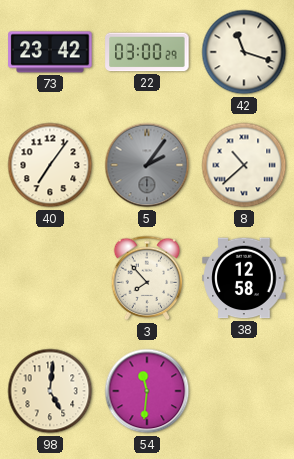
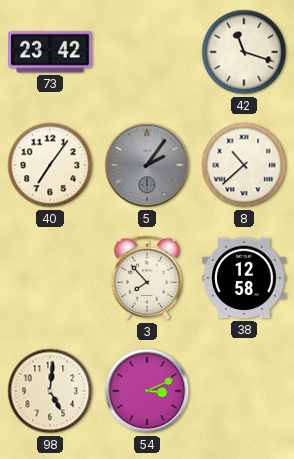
22: 03:00 -> none
54: 11:31 -> 3:11
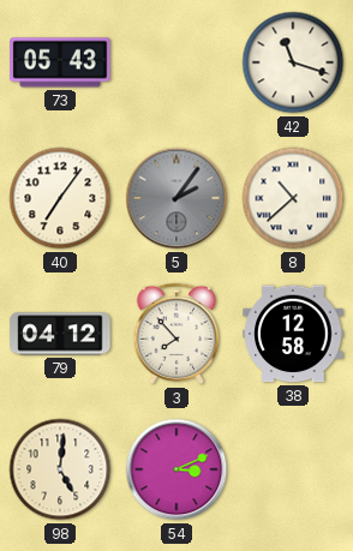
73: 23:42 -> 05:43
79: none -> 04:12
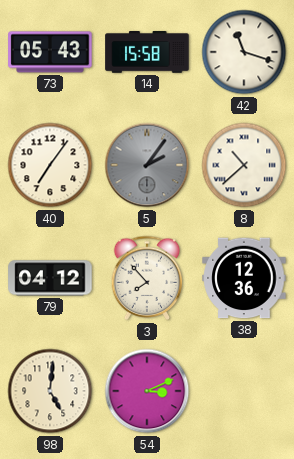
14: none -> 15:58
38: 12:58 -> 12:36
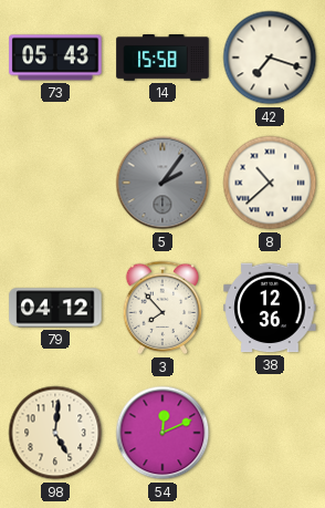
42: 11:18 -> 7:18
40: 7:06 -> none
54: 3:11 -> 12:11
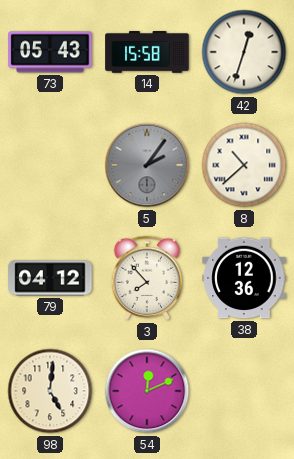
42: 7:18 -> 12:33
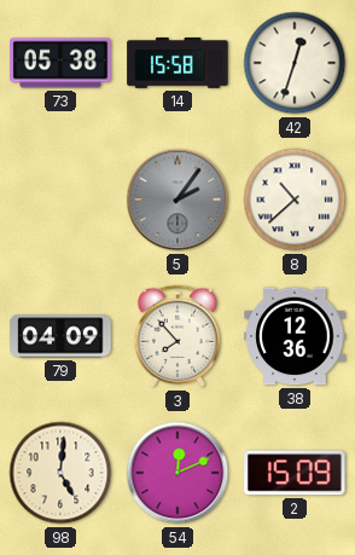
73: 05:43 -> 05:38
79: 04:12 -> 04:09
2: none -> 15:09
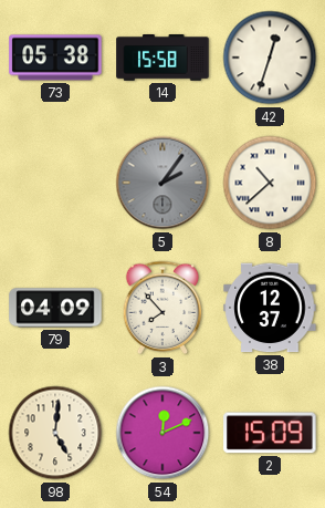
38: 12:36 -> 12:37
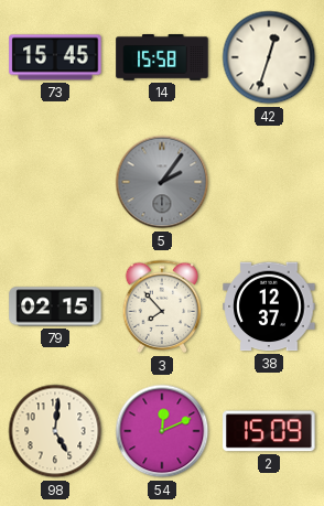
73: 05:38 -> 15:45
8: 10:38 -> none
79: 04:09 -> 02:15
